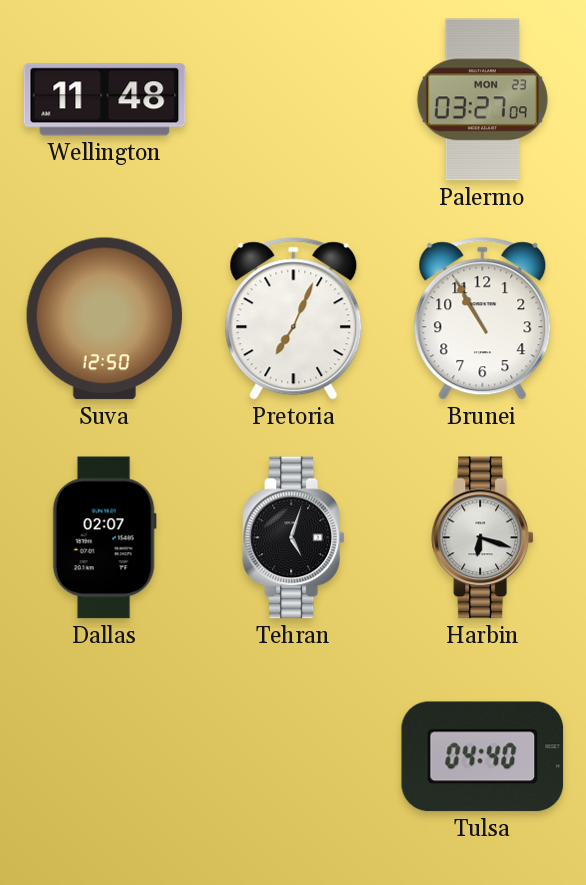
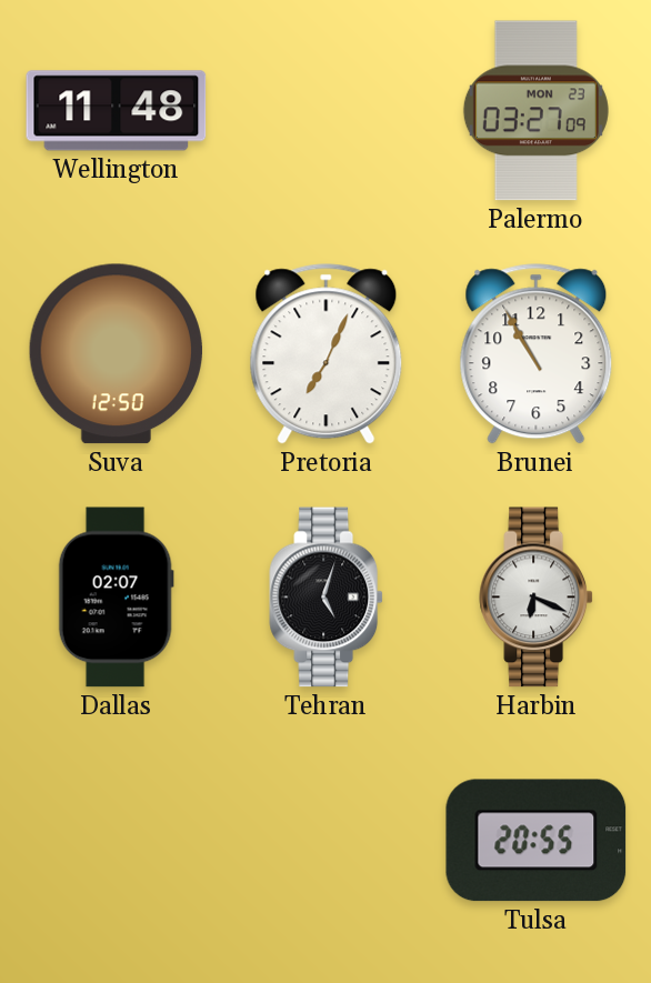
Harbin: 6:18 -> 6:19
Tulsa: 04:40 -> 20:55
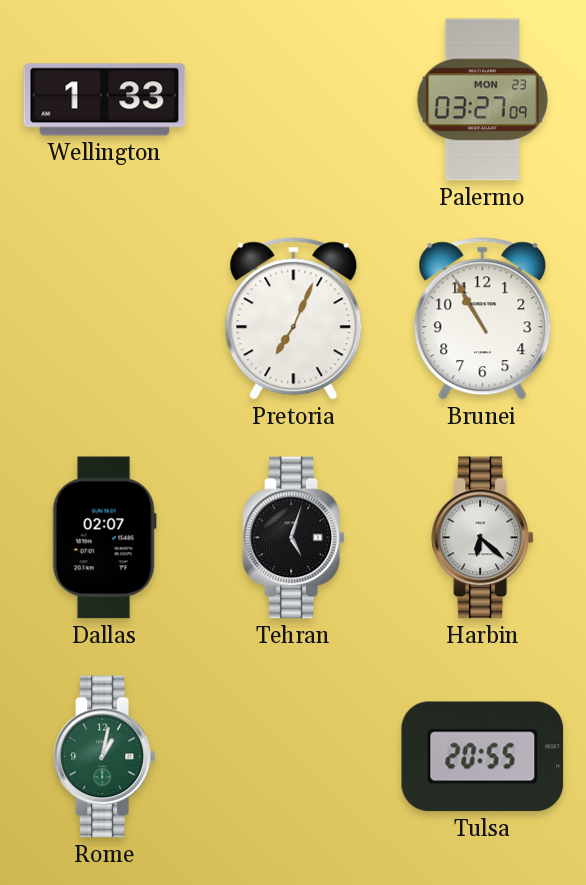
Wellington: 11:48 -> 1:33
Suva: 12:50 -> none
Harbin: 6:19 -> 6:22
Rome: none -> 1:02
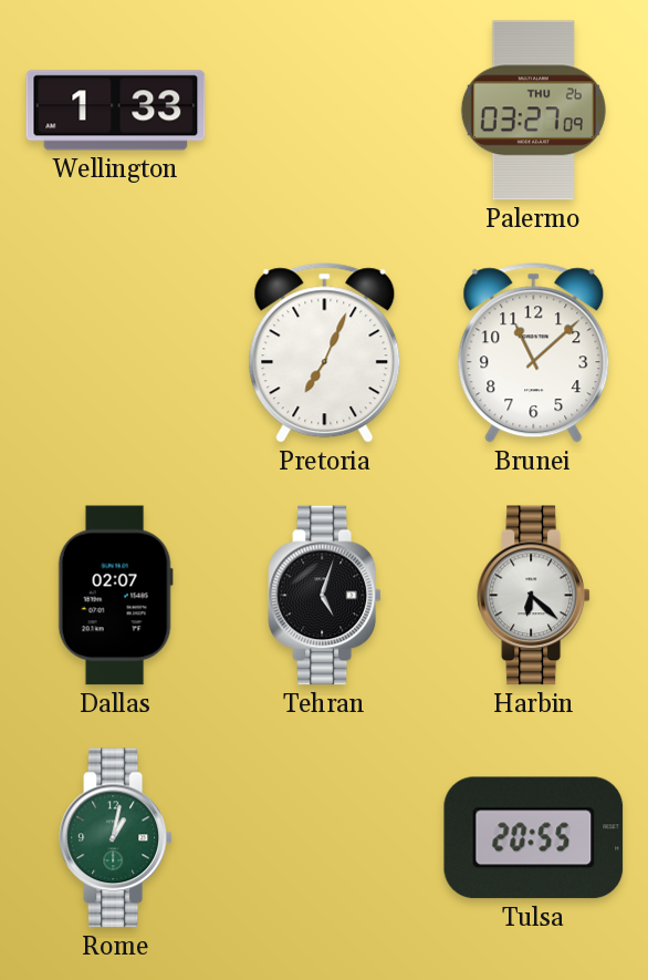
Palermo date: MON 23 -> THU 26
Brunei: 10:55 -> 11:08
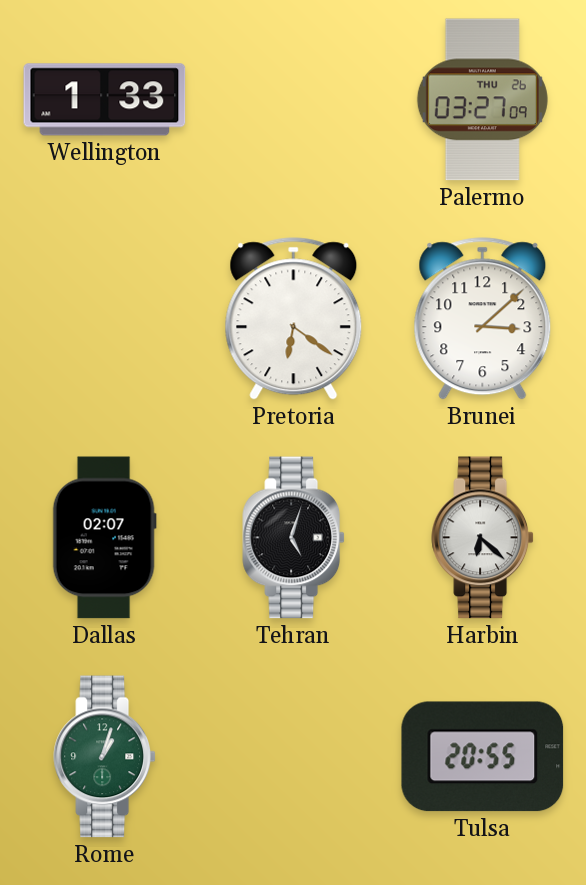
Pretoria: 7:04 -> 6:21
Brunei: 11:08 -> 3:08
Rome: 1:02 -> 1:03
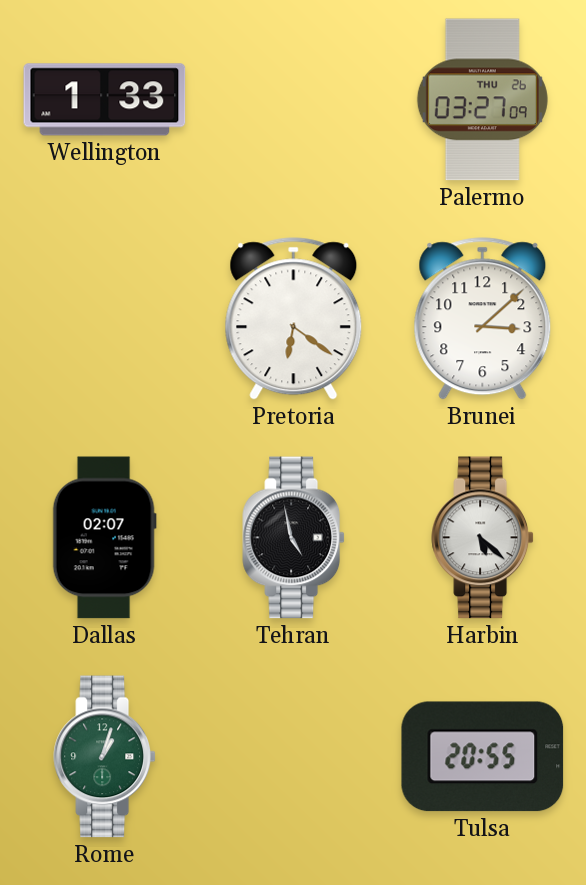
Tehran: 5:03 -> 4:58
Harbin: 6:22 -> 5:22
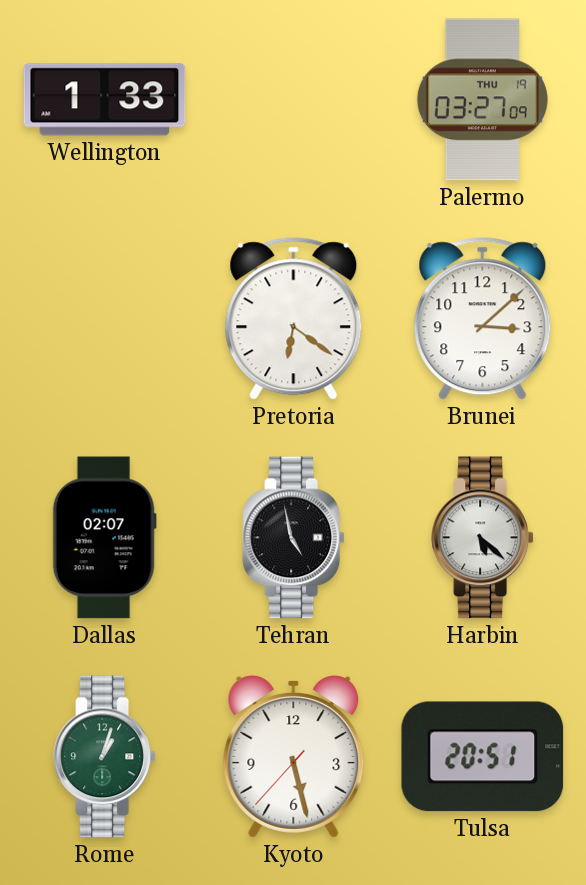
Palermo date: THU 26 -> THU 19
Kyoto: none -> 5:27
Tulsa: 20:55 -> 20:51
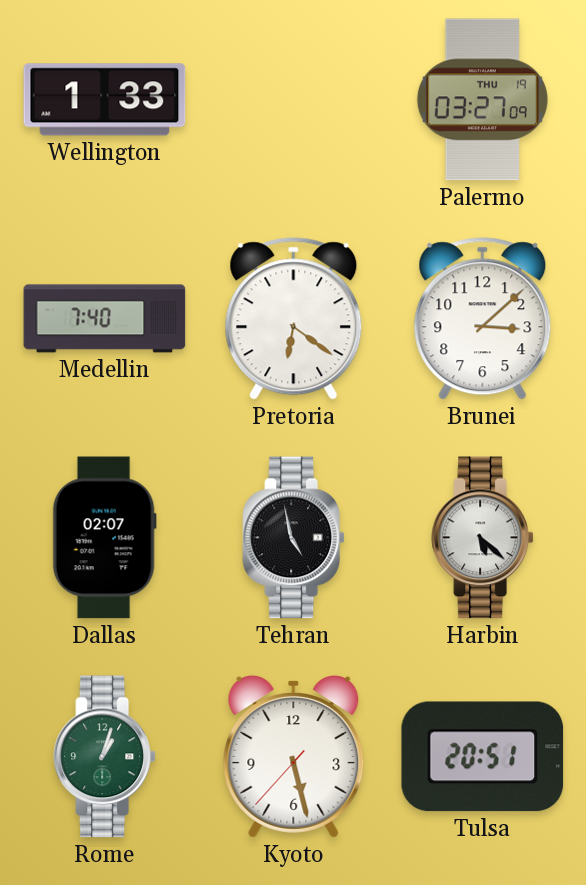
Medellin: none -> 7:40
